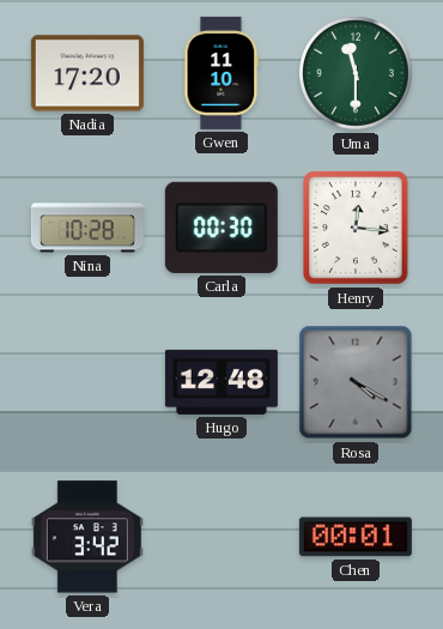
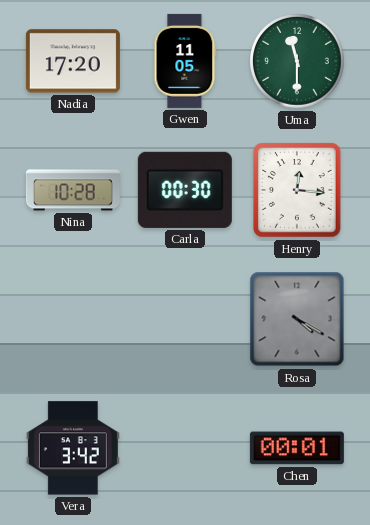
Gwen: 11:10 -> 11:05
Hugo: 12:48 -> none
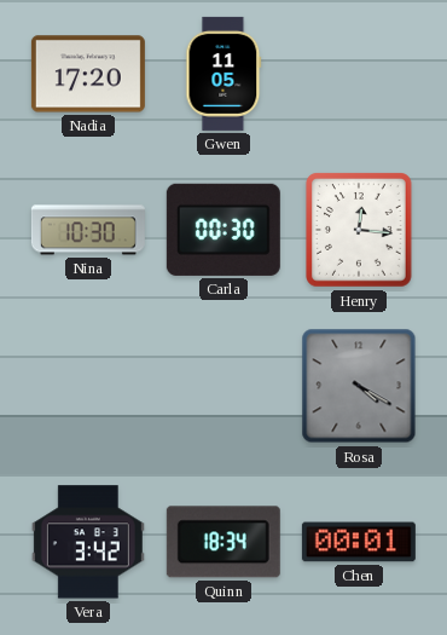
Uma: 11:30 -> none
Nina: 10:28 -> 10:30
Quinn: none -> 18:34
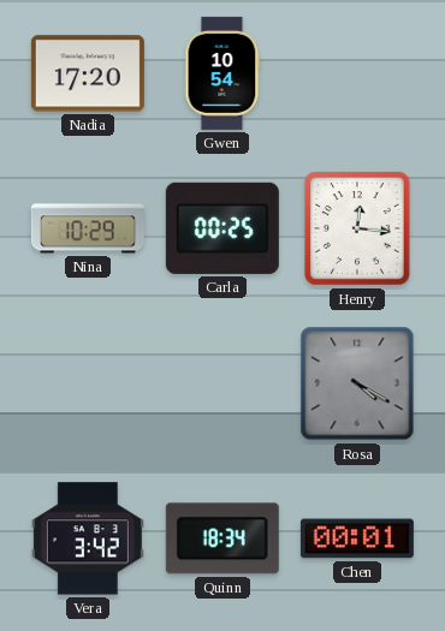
Gwen: 11:05 -> 10:54
Nina: 10:30 -> 10:29
Carla: 00:30 -> 00:25
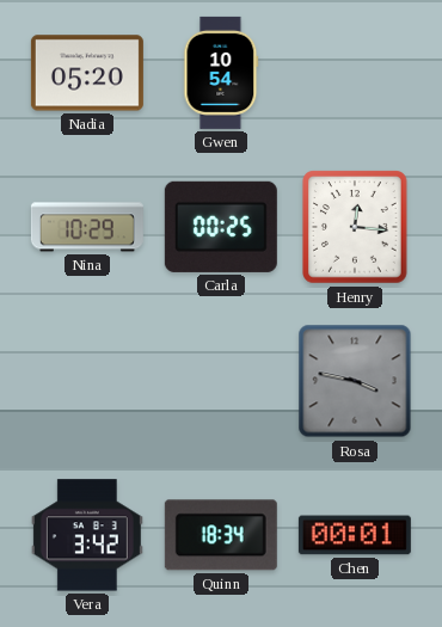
Nadia: 17:20 -> 05:20
Rosa: 4:20 -> 3:47
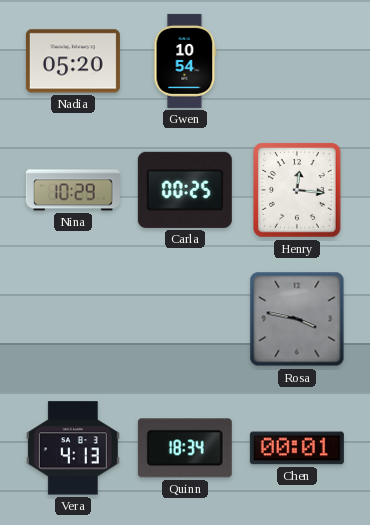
Vera: 3:42 -> 4:13
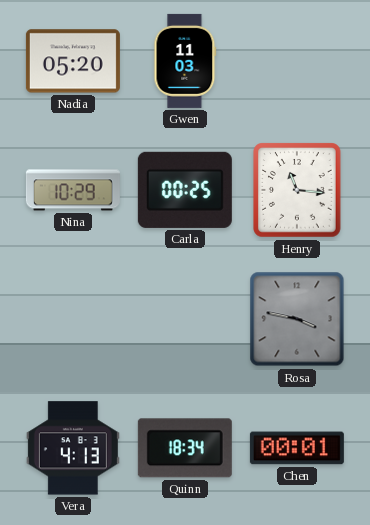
Gwen: 10:54 -> 11:03
Henry: 12:16 -> 11:16
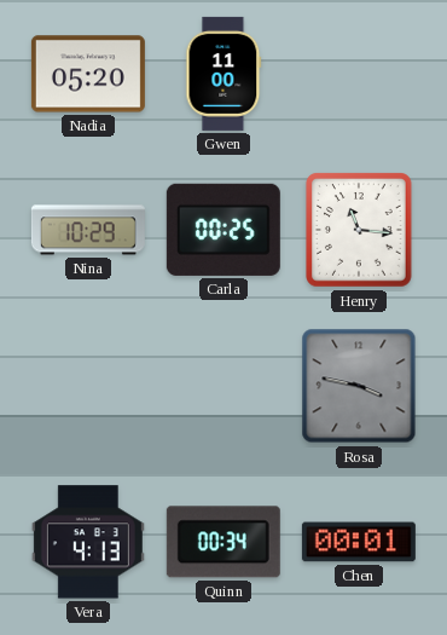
Gwen: 11:03 -> 11:00
Quinn: 18:34 -> 00:34
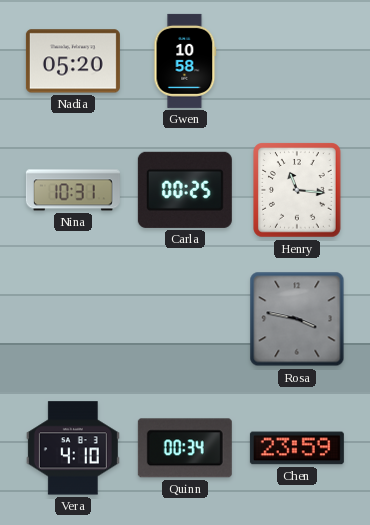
Gwen: 11:00 -> 10:58
Nina: 10:29 -> 10:31
Vera: 4:13 -> 4:10
Chen: 00:01 -> 23:59
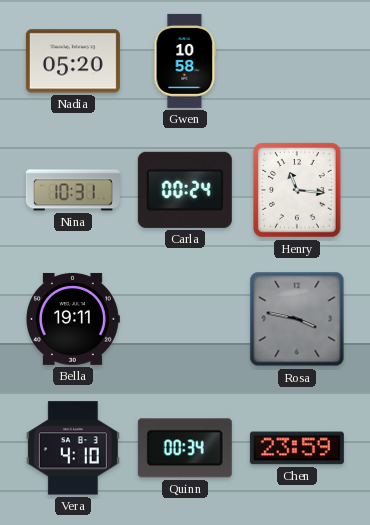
Carla: 00:25 -> 00:24
Bella: none -> 19:11
